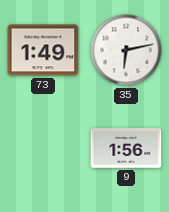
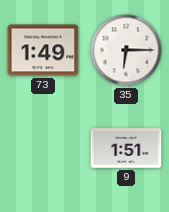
35: 6:13 -> 6:15
9: 1:56 -> 1:51
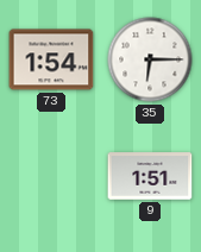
73: 1:49 -> 1:54
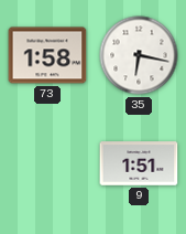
73: 1:54 -> 1:58
35: 6:15 -> 6:17
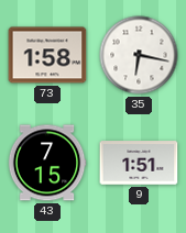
43: none -> 7:15
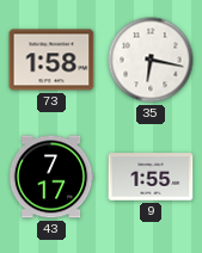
43: 7:15 -> 7:17
9: 1:51 -> 1:55
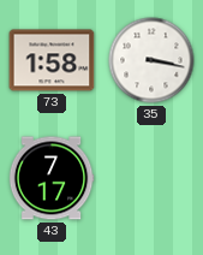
35: 6:17 -> 3:17
9: 1:55 -> none
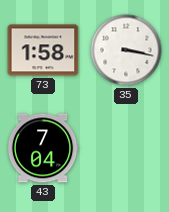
43: 7:17 -> 7:04
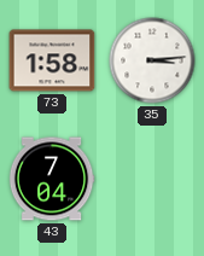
35: 3:17 -> 3:14
